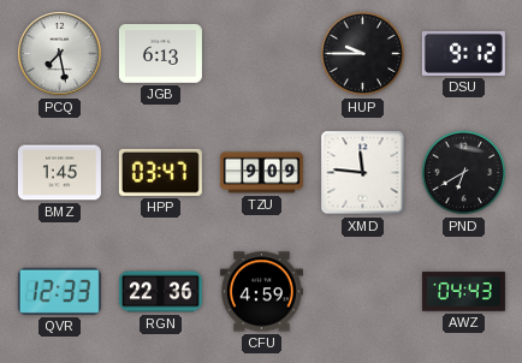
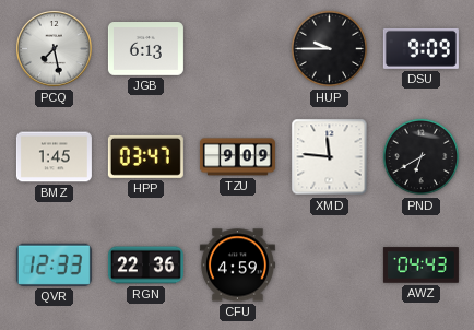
DSU: 9:12 -> 9:09
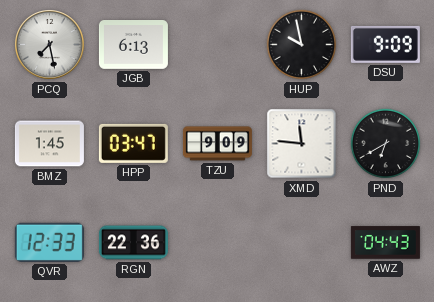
HUP: 9:45 -> 9:58
CFU: 4:59 -> none
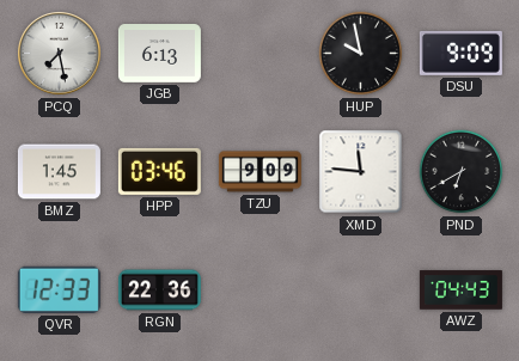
HPP: 03:47 -> 03:46
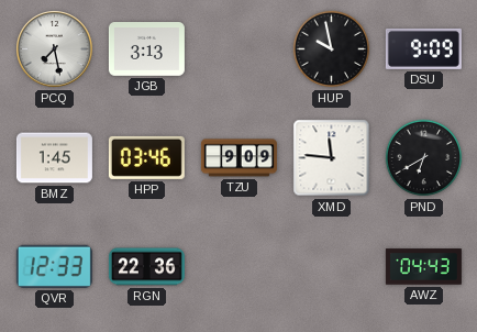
JGB: 6:13 -> 3:13
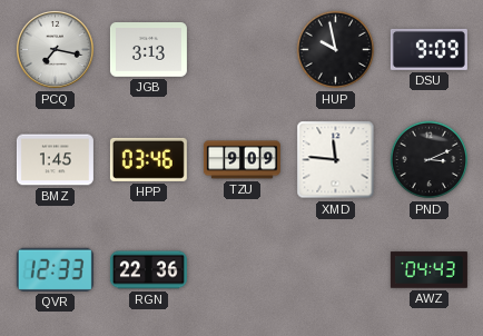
PCQ: 7:28 -> 7:17
PND: 6:40 -> 3:11
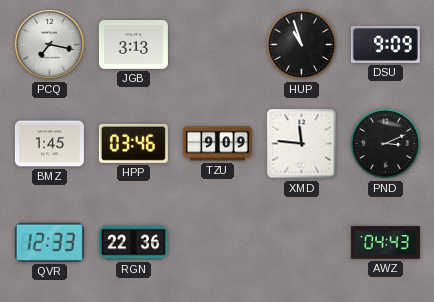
HUP: 9:58 -> 10:57
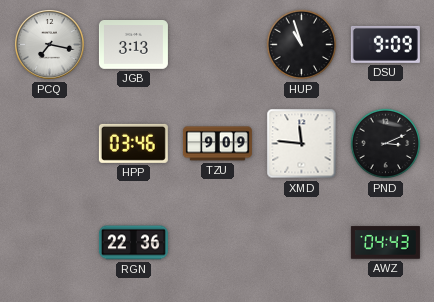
BMZ: 1:45 -> none
QVR: 12:33 -> none
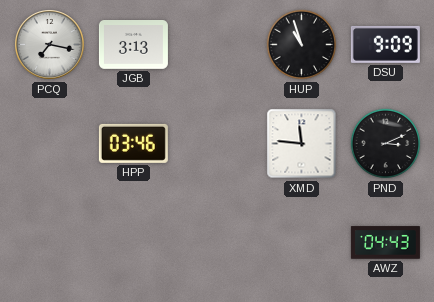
TZU: 9:09 -> none
RGN: 22:36 -> none
